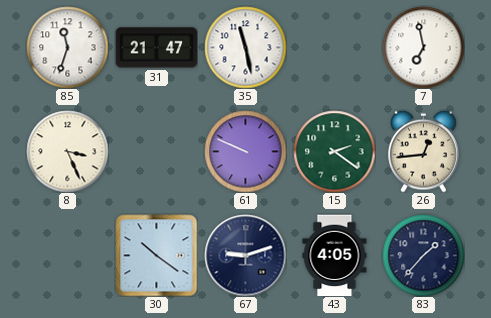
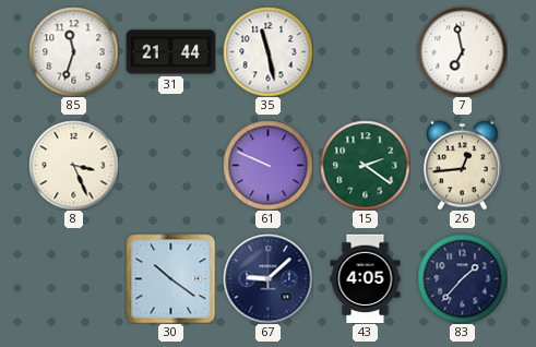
31: 21:47 -> 21:44
67: 9:12 -> 9:08
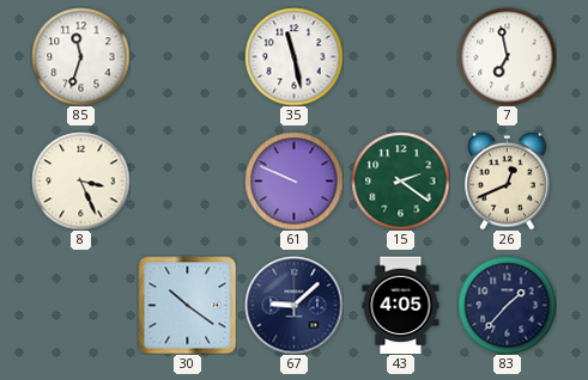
31: 21:44 -> none
26: 12:44 -> 12:41
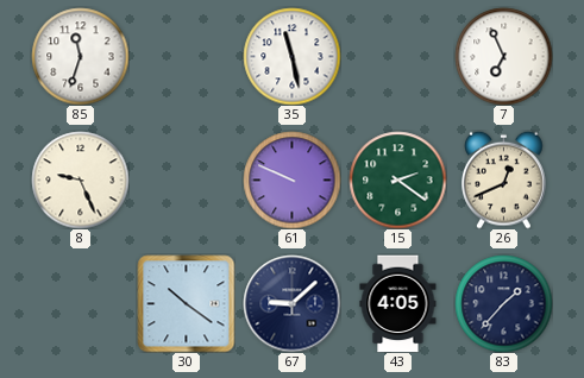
7: 6:58 -> 6:56
8: 3:26 -> 9:26
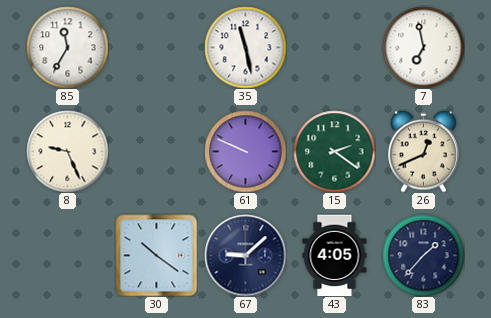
85: 11:33 -> 11:35
7: 6:56 -> 6:58
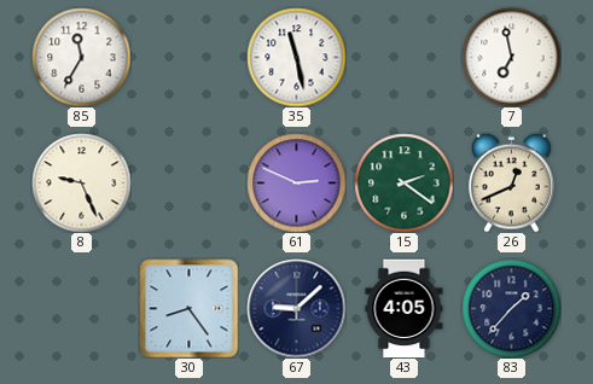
61: 9:49 -> 2:49
30: 10:21 -> 8:24
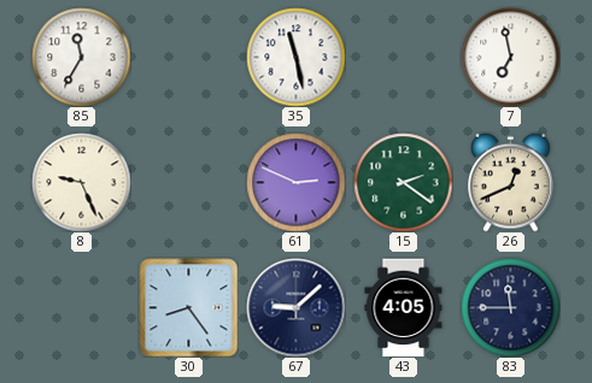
83: 1:37 -> 11:45
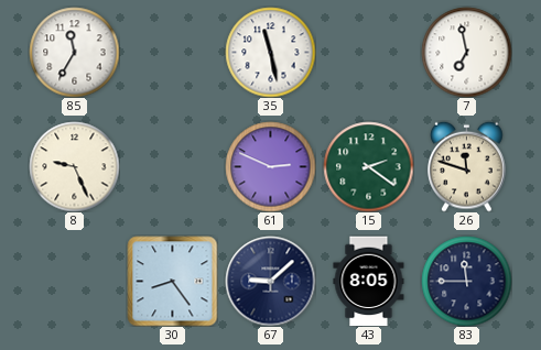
26: 12:41 -> 11:48
43: 4:05 -> 8:05
